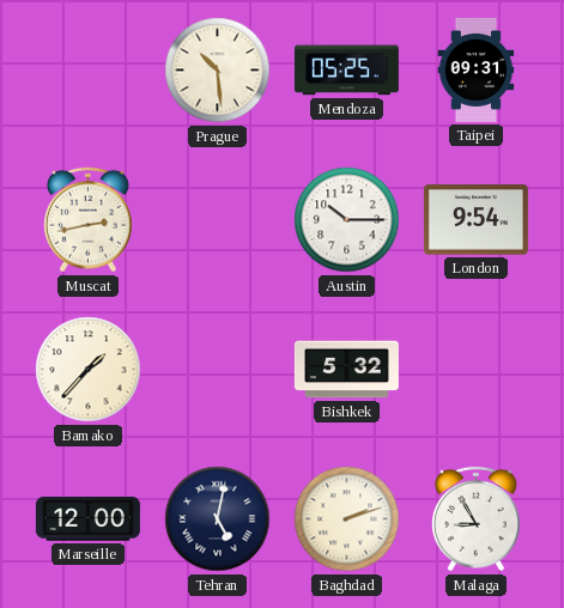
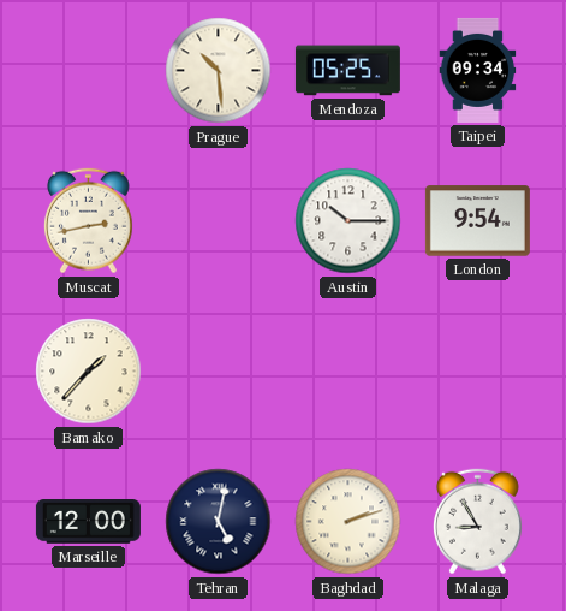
Taipei: 09:31 -> 09:34
Bishkek: 5:32 -> none
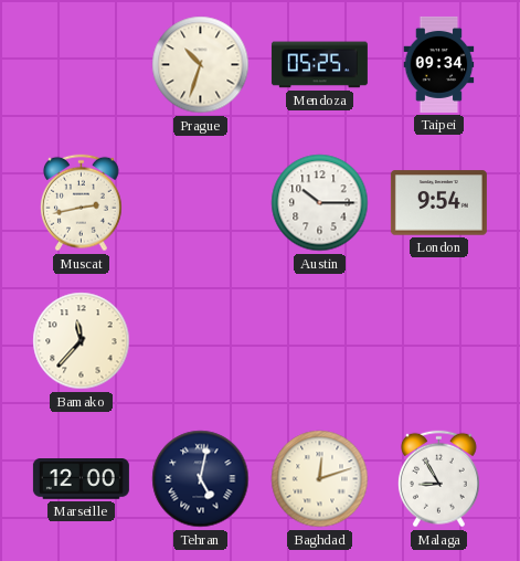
Prague: 10:29 -> 10:33
Bamako: 1:37 -> 11:37
Baghdad: 2:12 -> 12:12
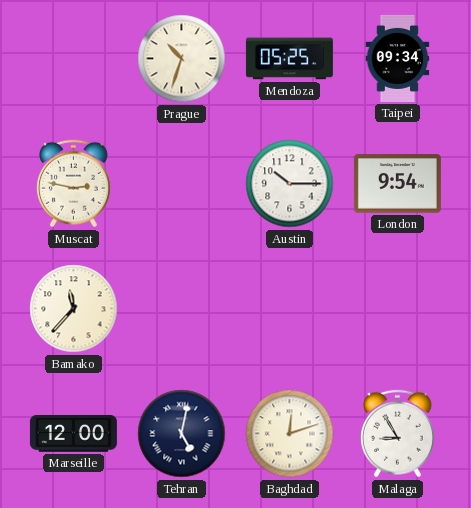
Muscat: 2:43 -> 2:47
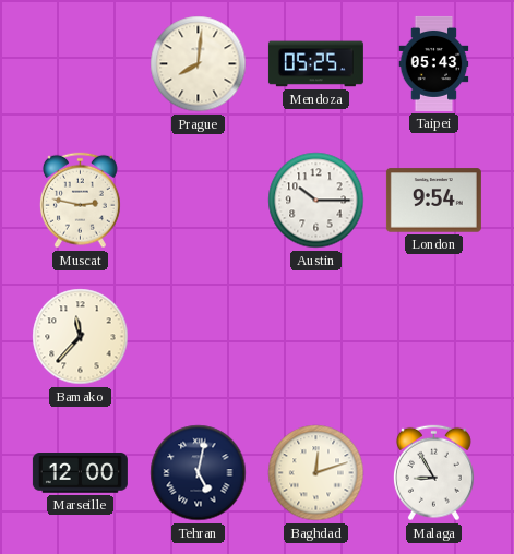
Prague: 10:33 -> 8:01
Taipei: 09:34 -> 05:43
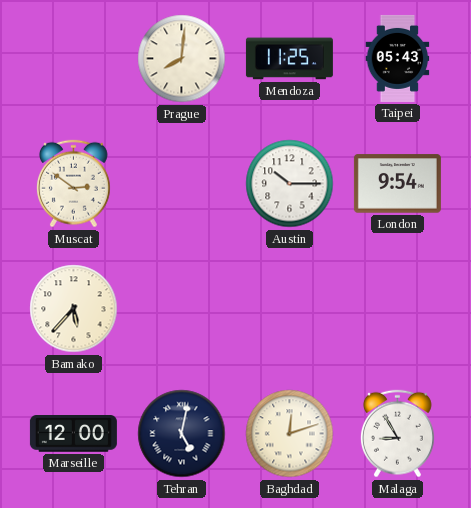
Mendoza: 05:25 -> 11:25
Muscat: 2:47 -> 2:51
Bamako: 11:37 -> 5:37
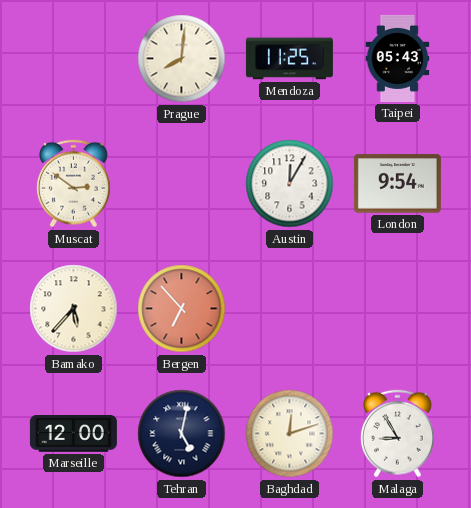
Austin: 10:15 -> 12:05
Bergen: none -> 6:53
